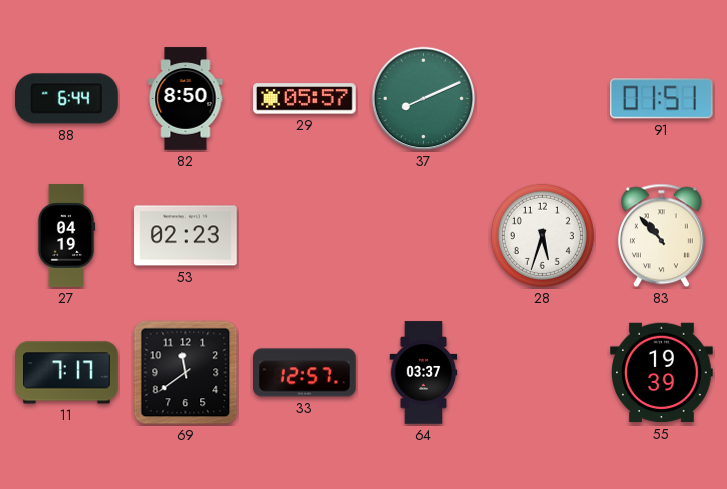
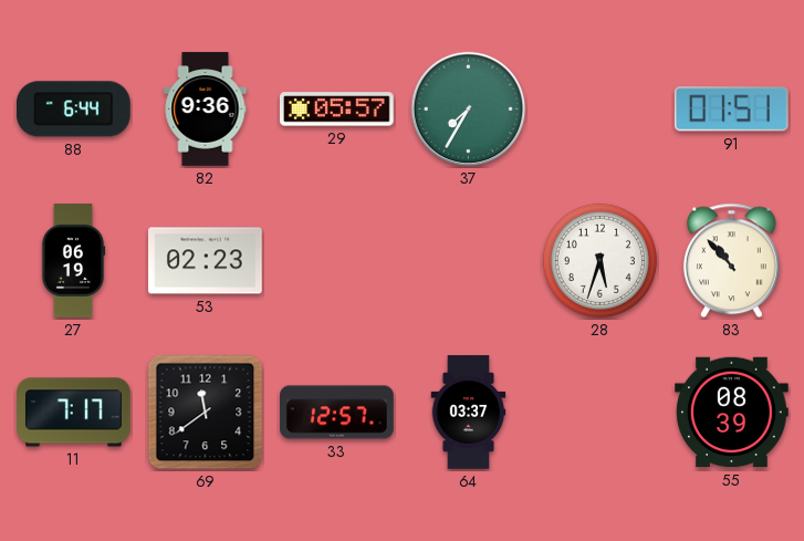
82: 8:50 -> 9:36
37: 8:11 -> 7:35
27: 04:19 -> 06:19
55: 19:39 -> 08:39
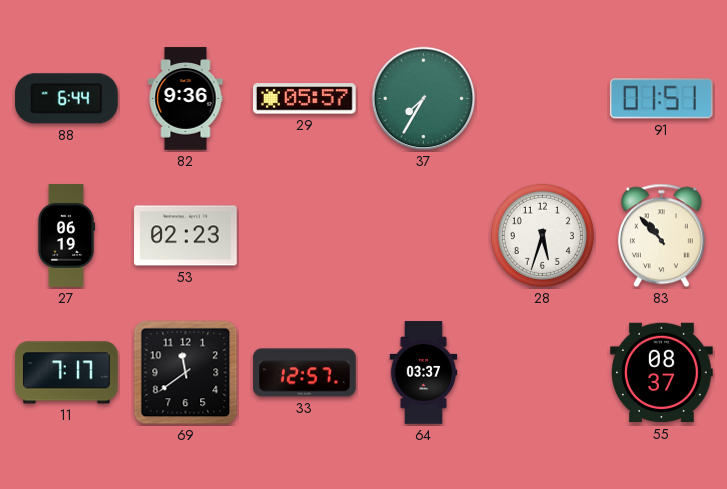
55: 08:39 -> 08:37
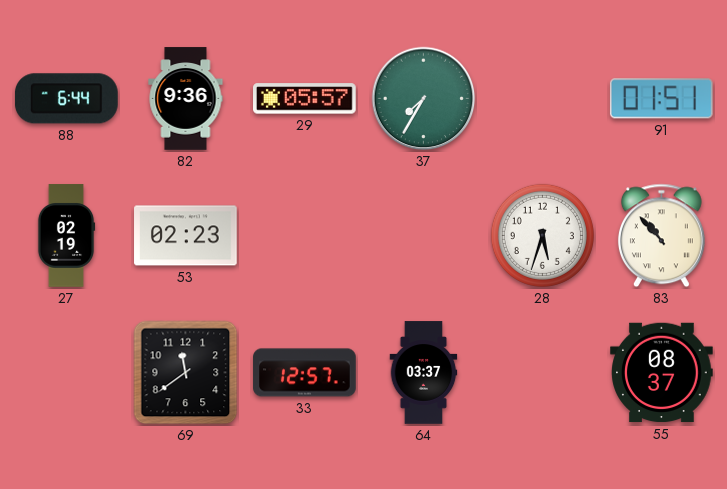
27: 06:19 -> 02:19
11: 7:17 -> none
